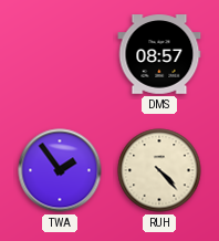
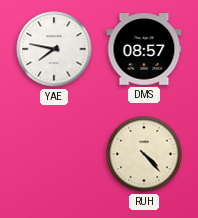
YAE: none -> 7:47
TWA: 1:54 -> none
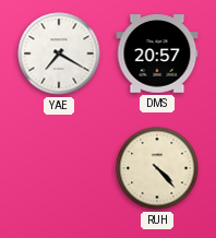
YAE: 7:47 -> 7:20
DMS: 08:57 -> 20:57
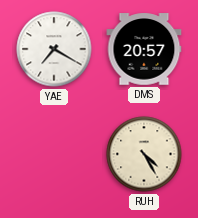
RUH: 4:23 -> 4:25
